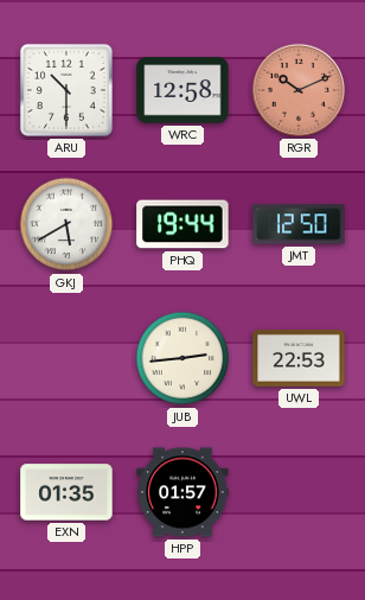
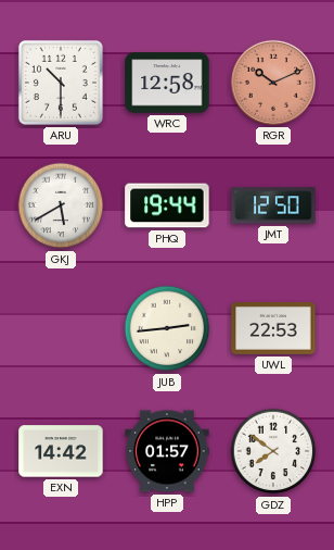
EXN: 01:35 -> 14:42
GDZ: none -> 7:51
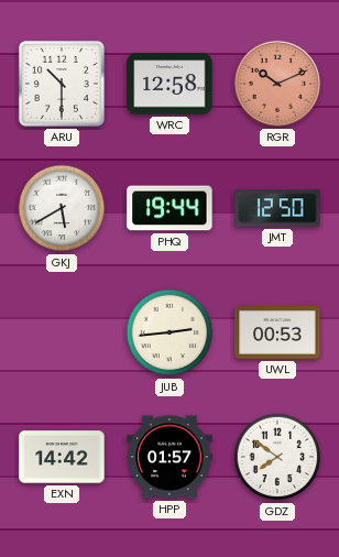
UWL: 22:53 -> 00:53
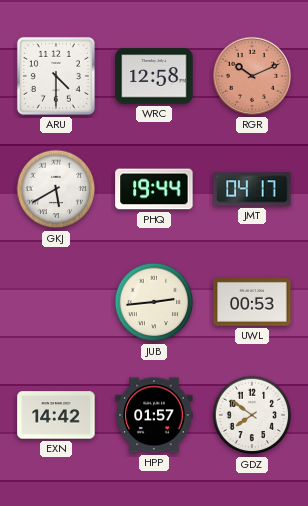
ARU: 10:30 -> 4:30
JMT: 12:50 -> 04:17
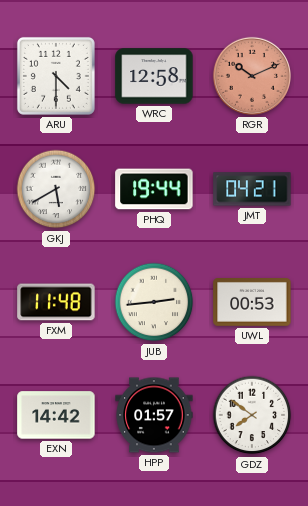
JMT: 04:17 -> 04:21
FXM: none -> 11:48
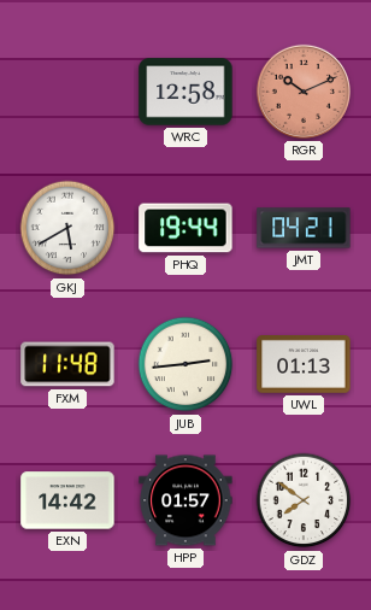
ARU: 4:30 -> none
UWL: 00:53 -> 01:13
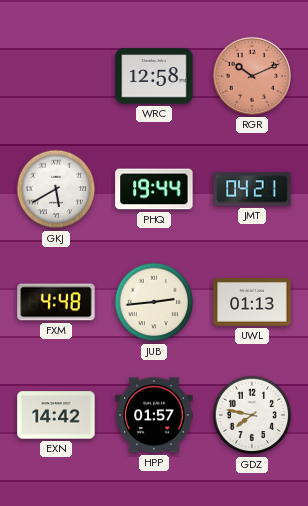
FXM: 11:48 -> 4:48
GDZ: 7:51 -> 7:47
